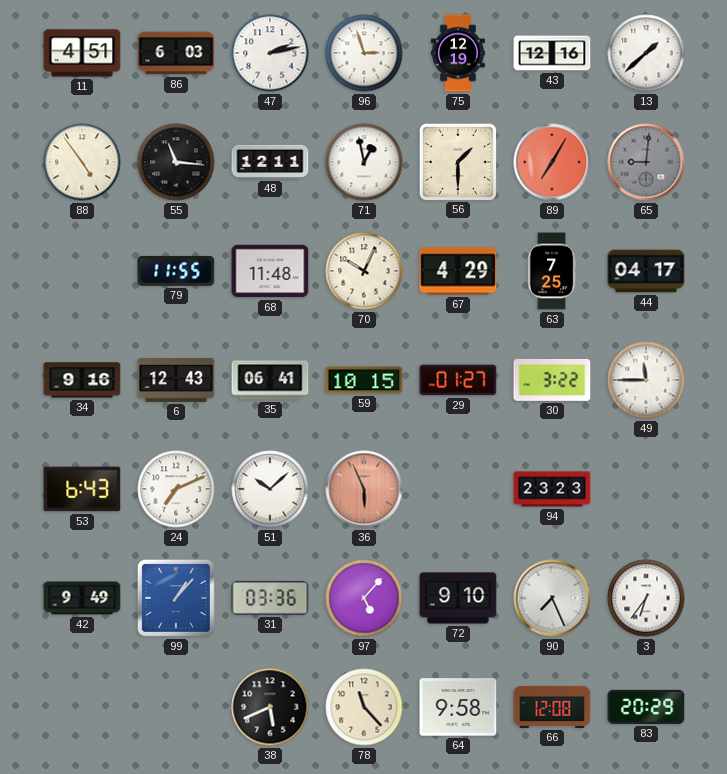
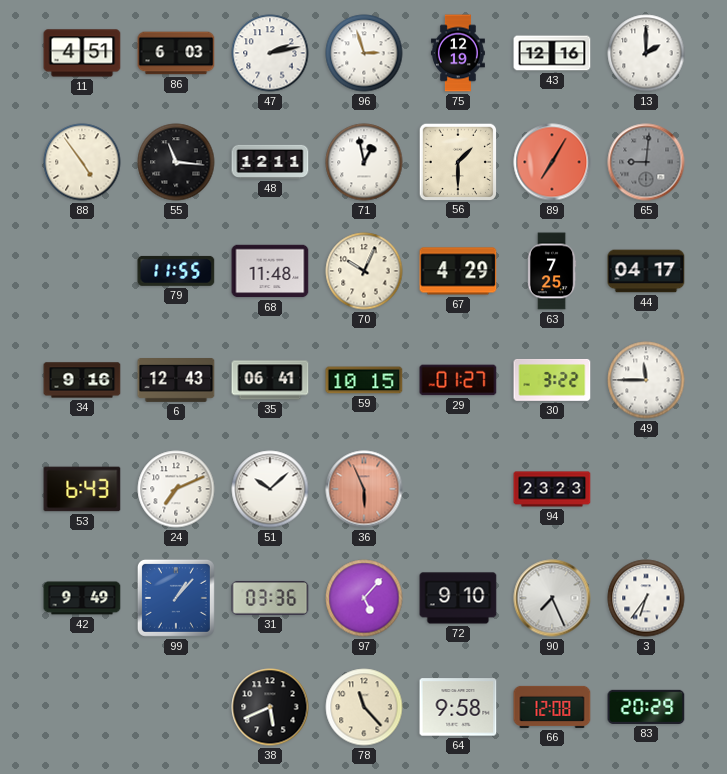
13: 1:38 -> 2:00
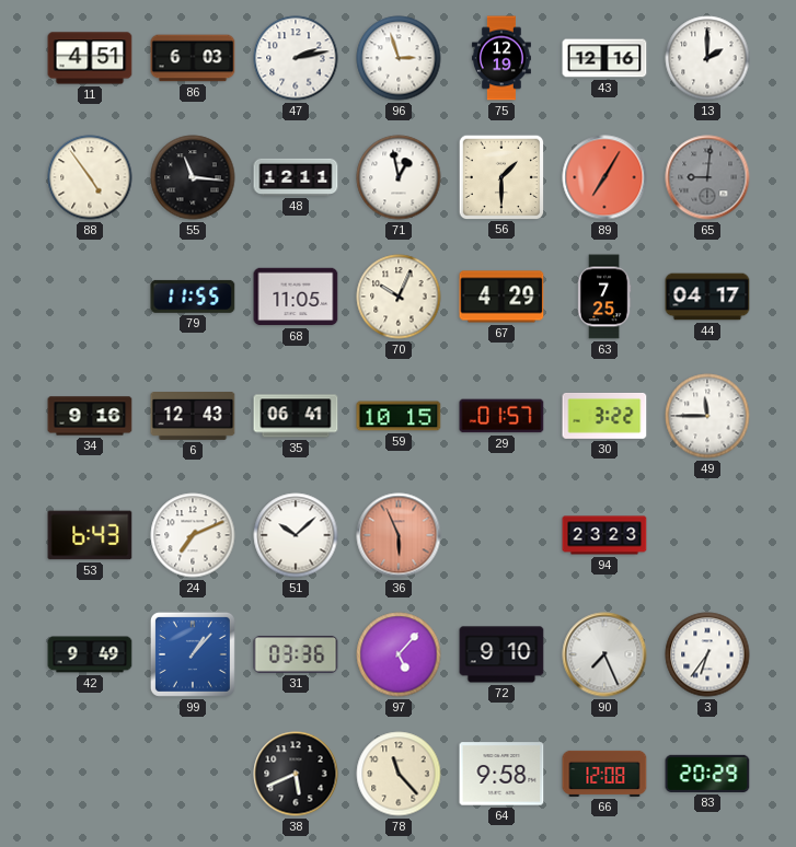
68: 11:48 -> 11:05
29: 01:27 -> 01:57
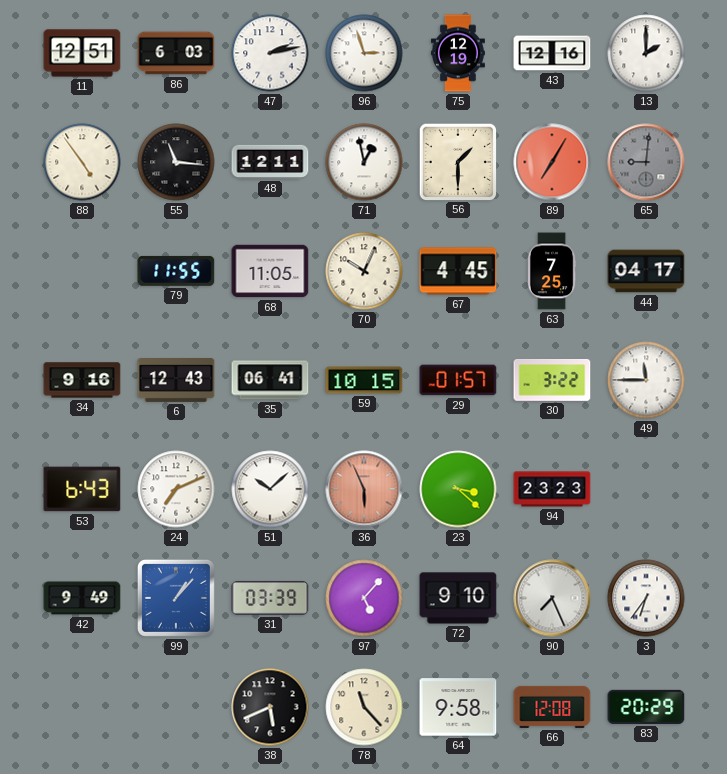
11: 4:51 -> 12:51
67: 4:29 -> 4:45
23: none -> 3:22
31: 03:36 -> 03:39
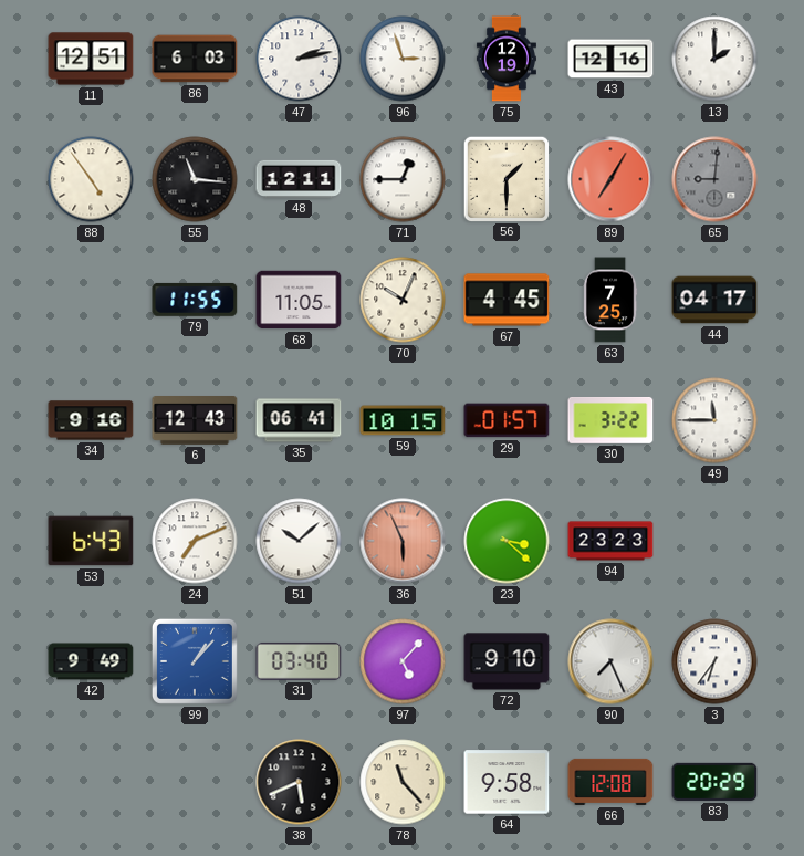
71: 12:58 -> 12:45
31: 03:39 -> 03:40
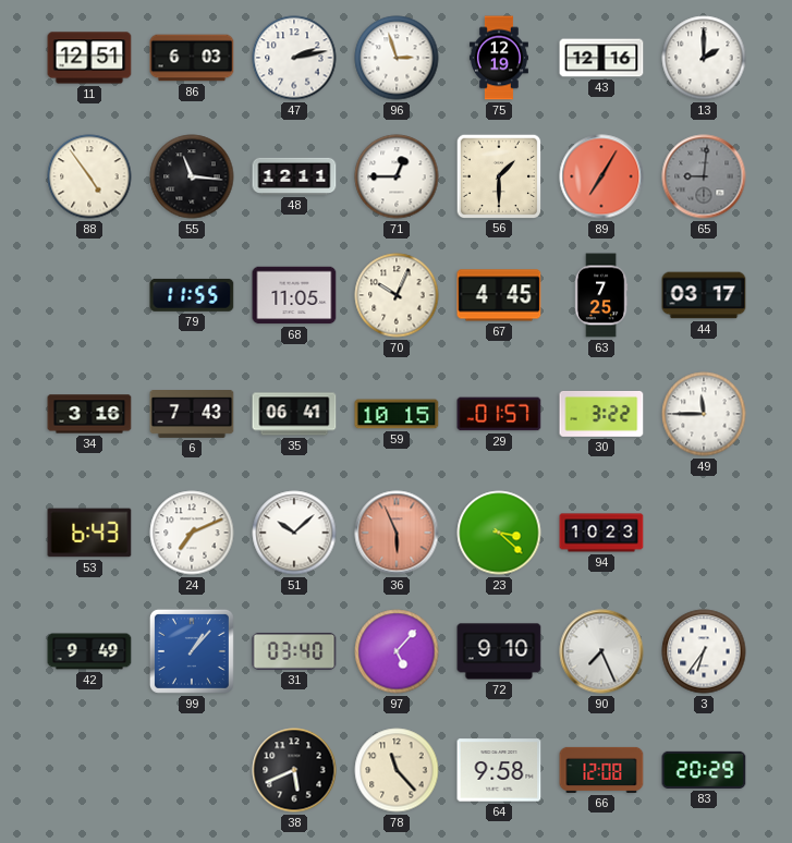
44: 04:17 -> 03:17
34: 9:16 -> 3:16
6: 12:43 -> 7:43
94: 23:23 -> 10:23
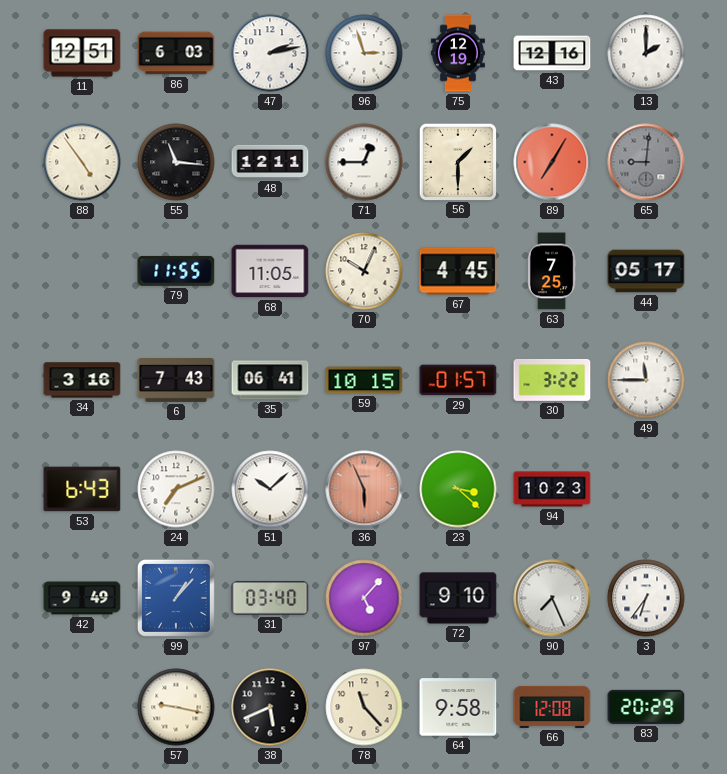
44: 03:17 -> 05:17
57: none -> 9:17
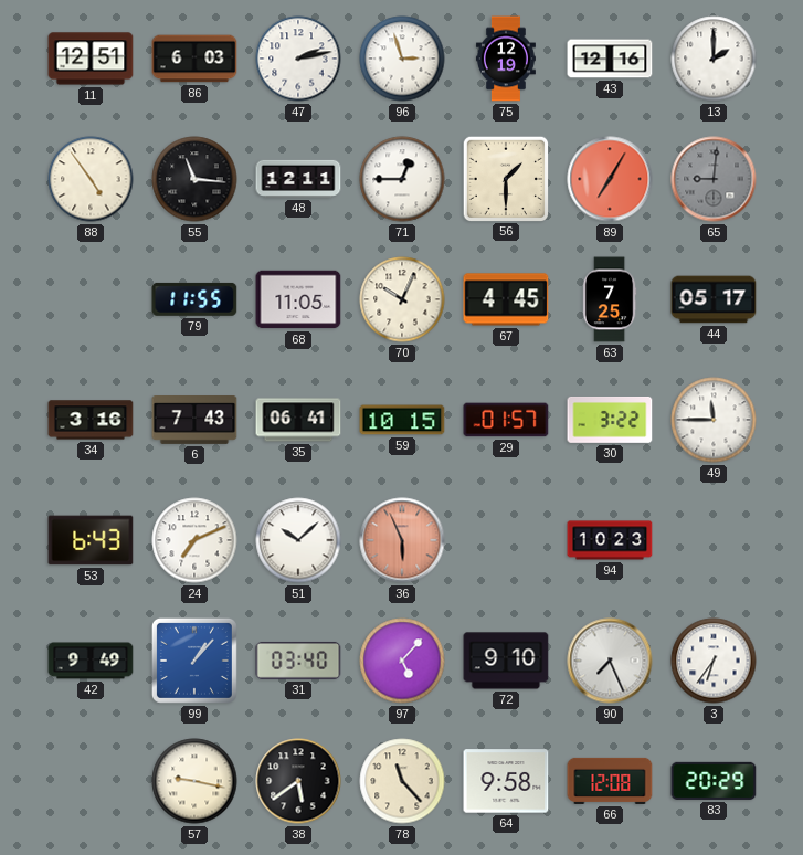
23: 3:22 -> none
38: 5:41 -> 5:39
